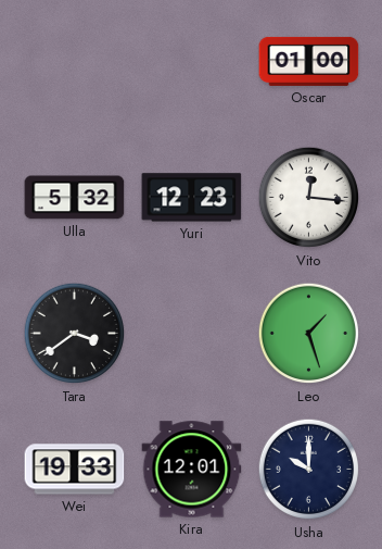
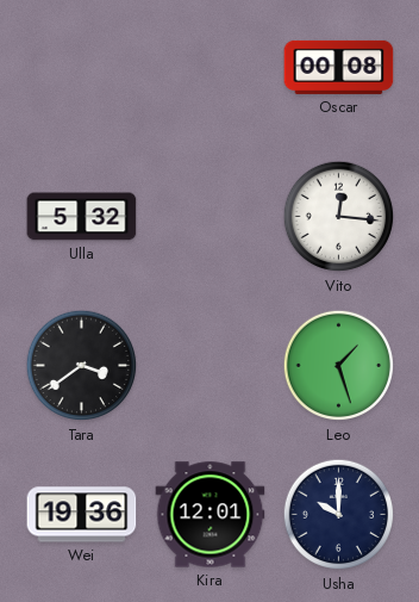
Oscar: 01:00 -> 00:08
Yuri: 12:23 -> none
Wei: 19:33 -> 19:36
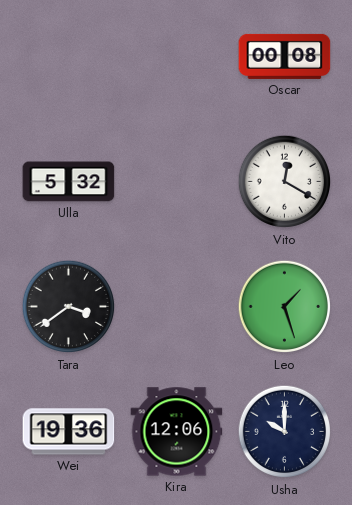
Vito: 12:16 -> 12:20
Kira: 12:01 -> 12:06
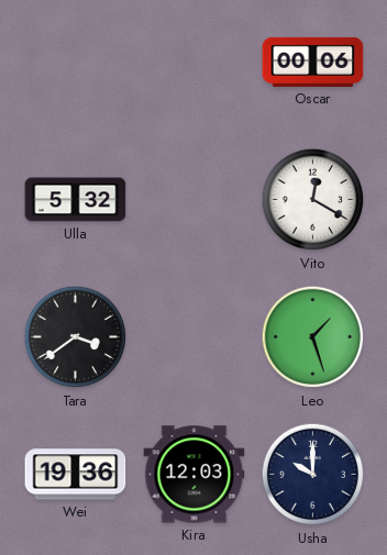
Oscar: 00:08 -> 00:06
Kira: 12:06 -> 12:03
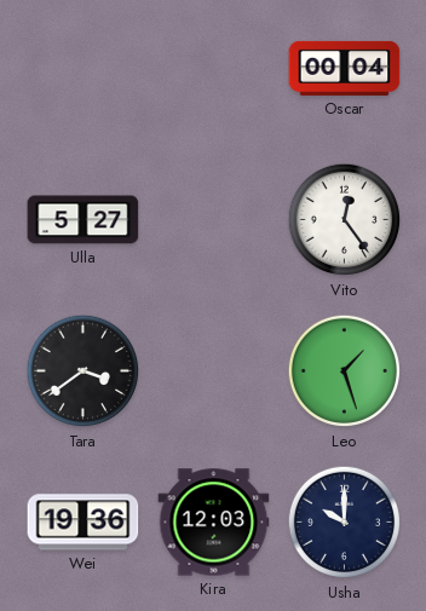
Oscar: 00:06 -> 00:04
Ulla: 5:32 -> 5:27
Vito: 12:20 -> 12:24
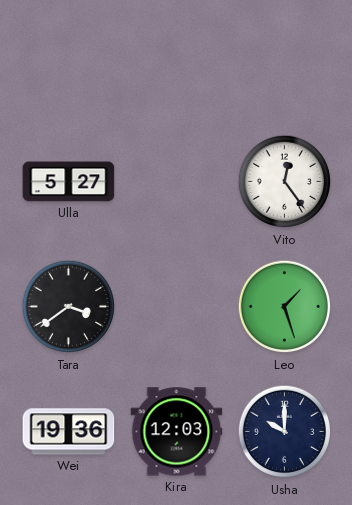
Oscar: 00:04 -> none
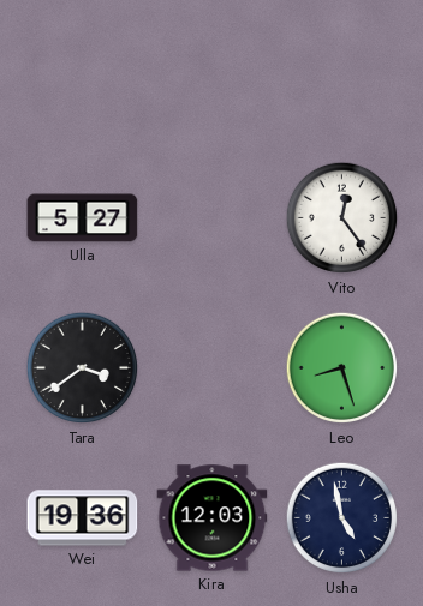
Leo: 1:27 -> 8:27
Usha: 10:00 -> 4:58
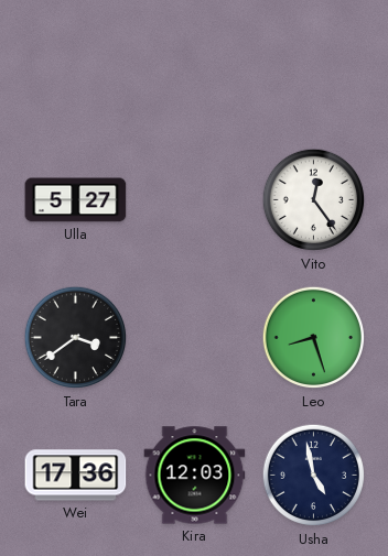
Wei: 19:36 -> 17:36
